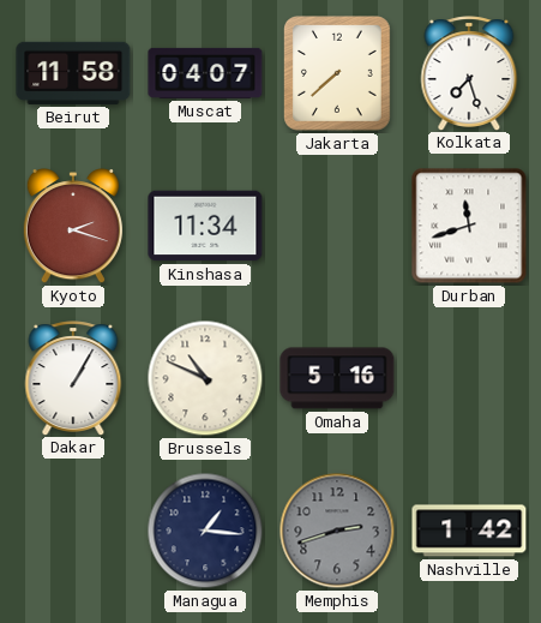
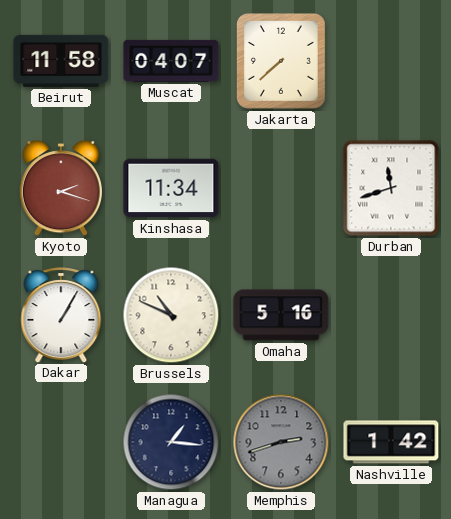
Kolkata: 7:27 -> none
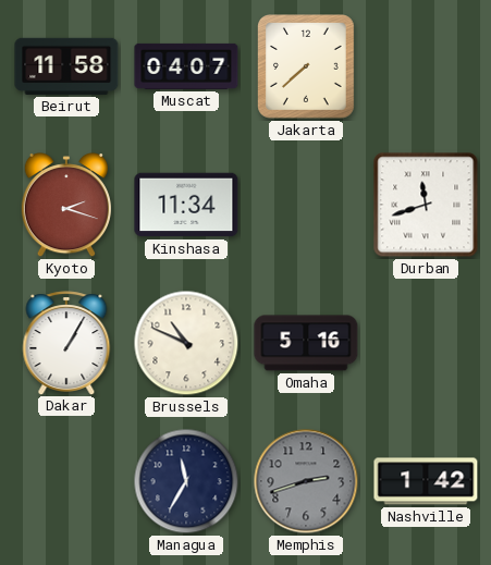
Managua: 1:16 -> 11:35
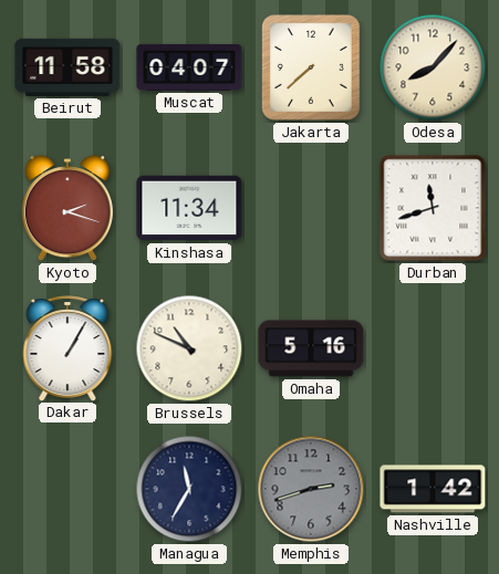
Odesa: none -> 8:07
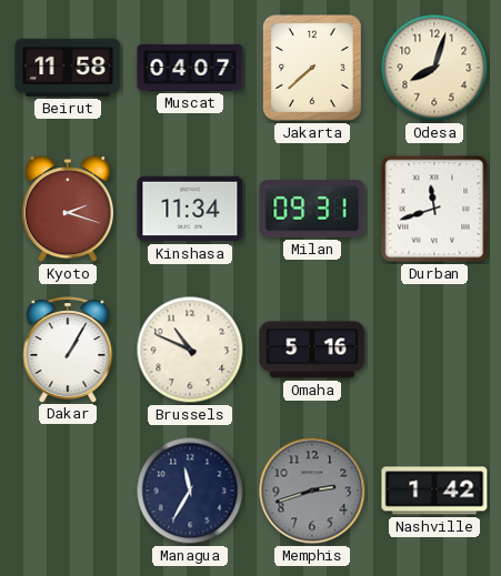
Odesa: 8:07 -> 8:03
Milan: none -> 09:31
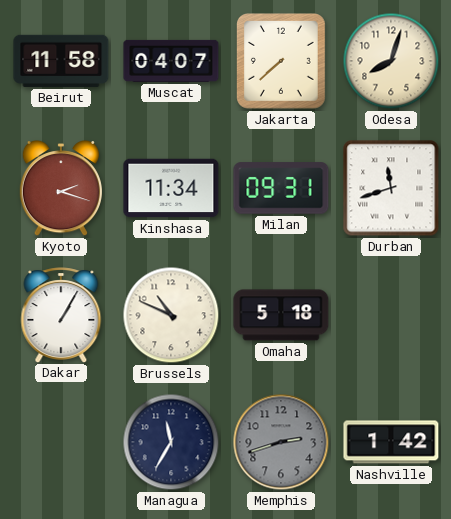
Omaha: 5:16 -> 5:18
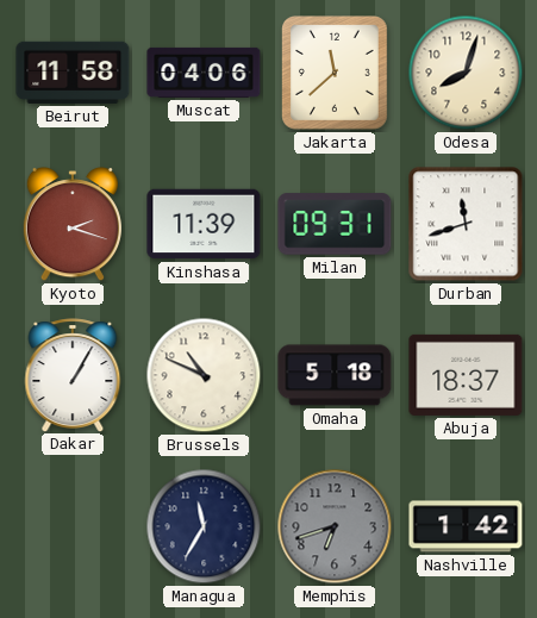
Muscat: 04:07 -> 04:06
Jakarta: 7:38 -> 11:38
Kinshasa: 11:34 -> 11:39
Abuja: none -> 18:37
Memphis: 2:42 -> 6:42
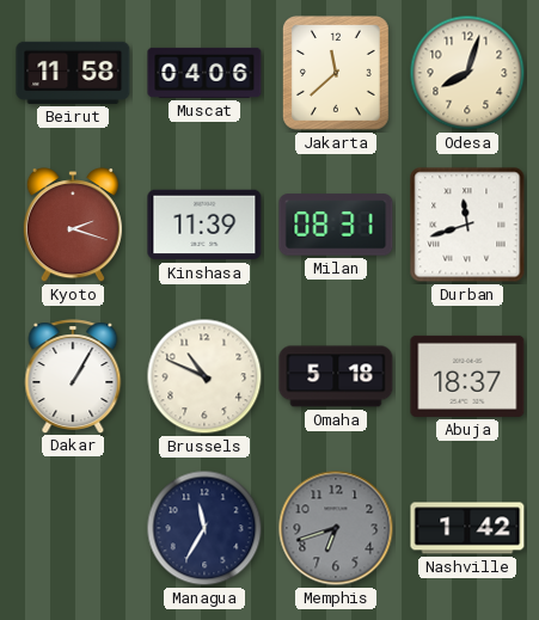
Milan: 09:31 -> 08:31
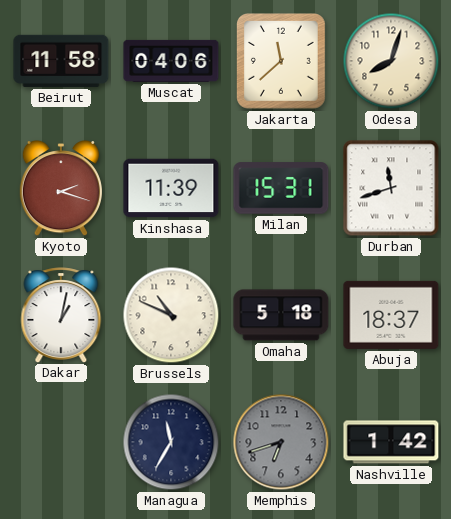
Milan: 08:31 -> 15:31
Dakar: 1:05 -> 1:02
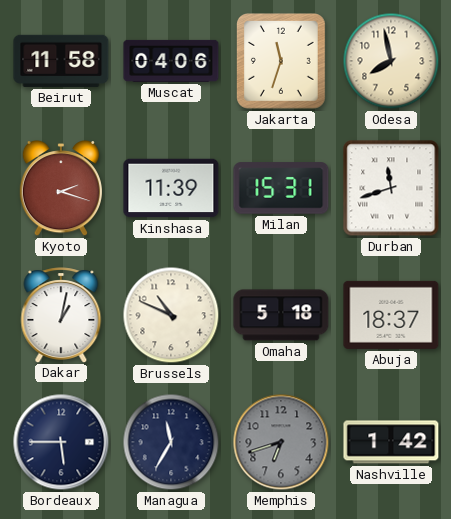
Jakarta: 11:38 -> 11:33
Odesa: 8:03 -> 7:58
Bordeaux: none -> 5:45
